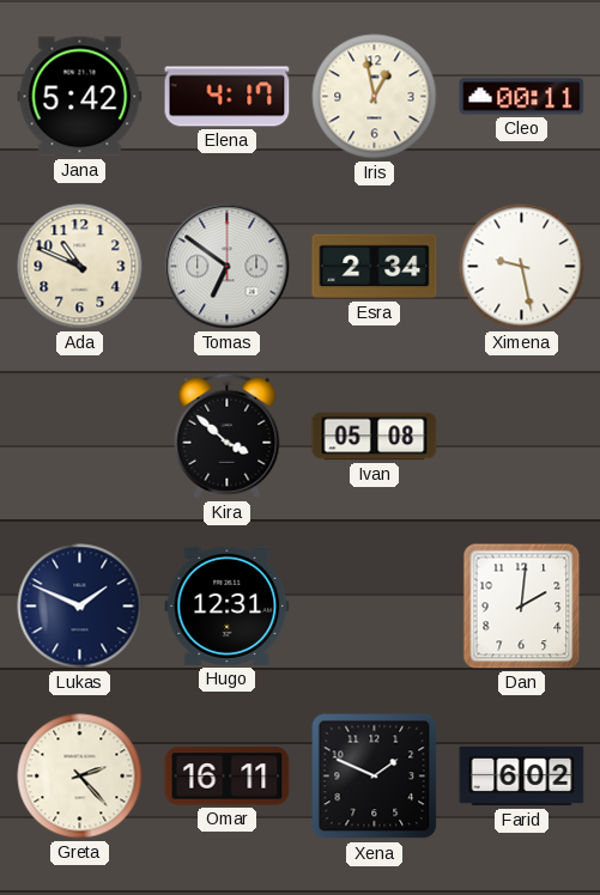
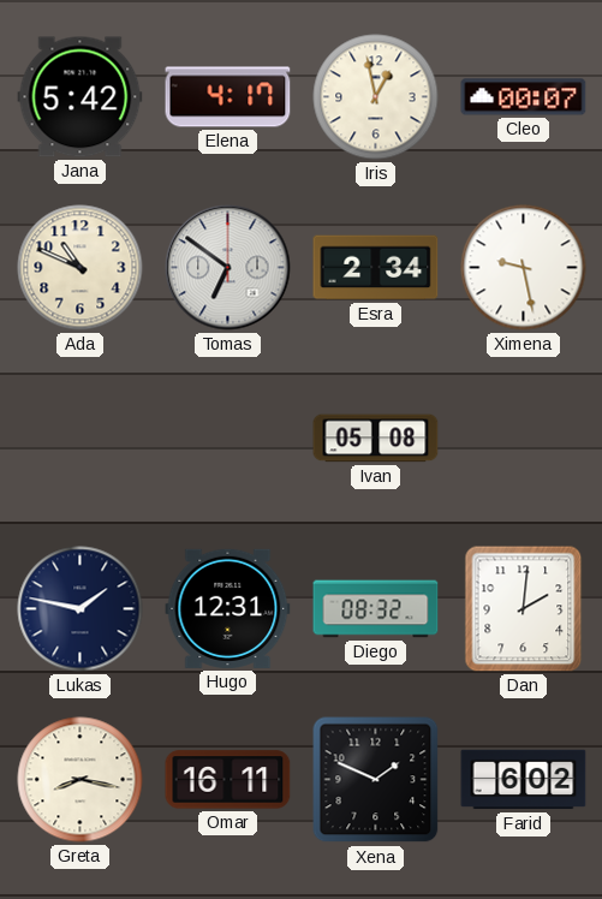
Cleo: 00:11 -> 00:07
Kira: 3:52 -> none
Lukas: 1:49 -> 1:47
Diego: none -> 08:32
Greta: 2:23 -> 8:17
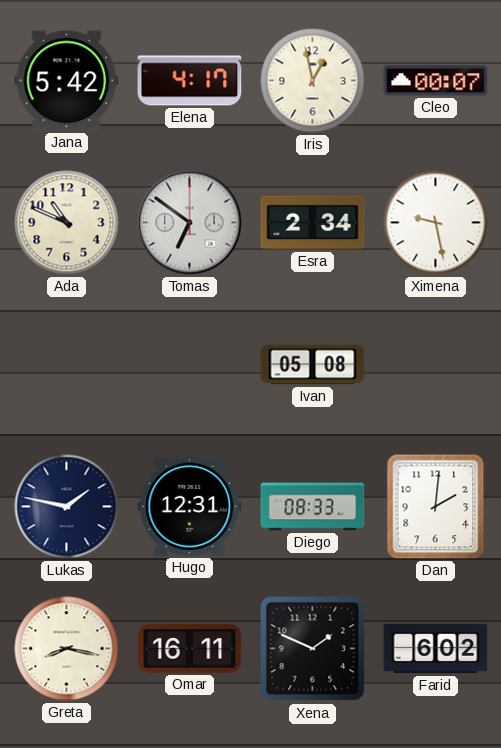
Diego: 08:32 -> 08:33
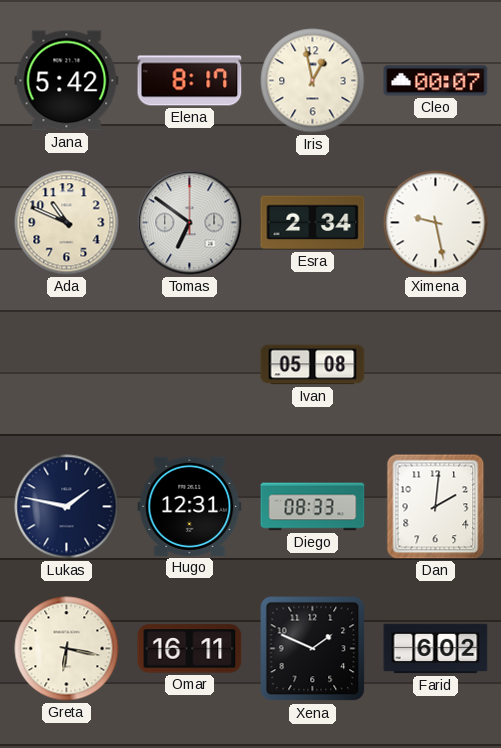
Elena: 4:17 -> 8:17
Greta: 8:17 -> 6:17
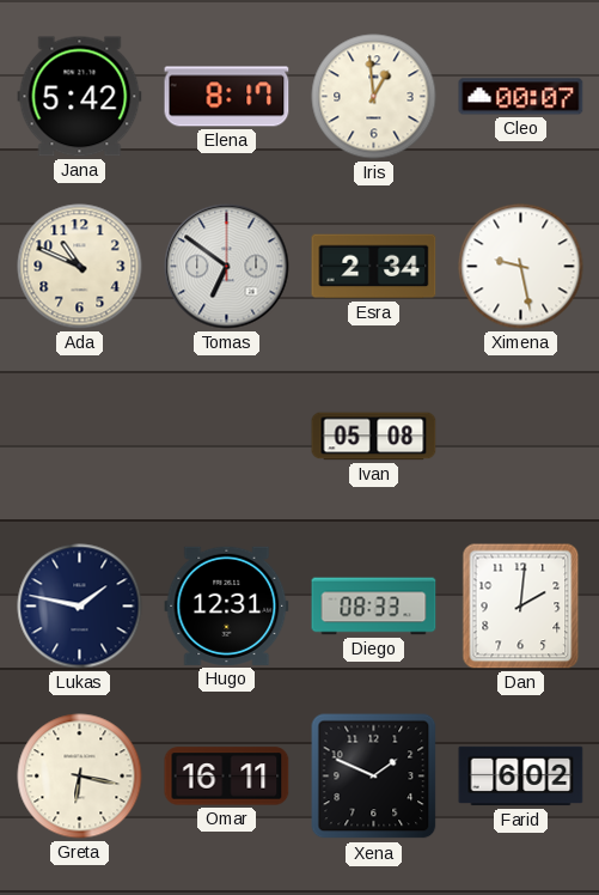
Iris: 12:58 -> 12:59
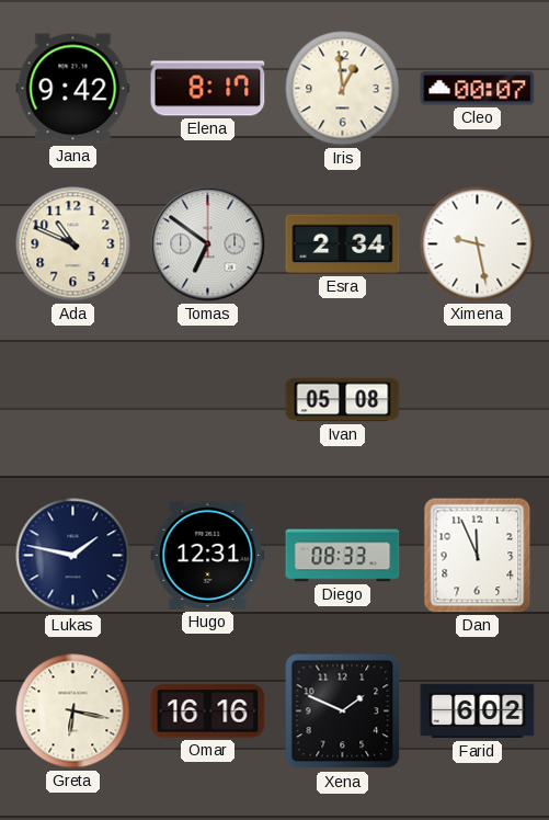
Jana: 5:42 -> 9:42
Dan: 2:01 -> 11:56
Omar: 16:11 -> 16:16
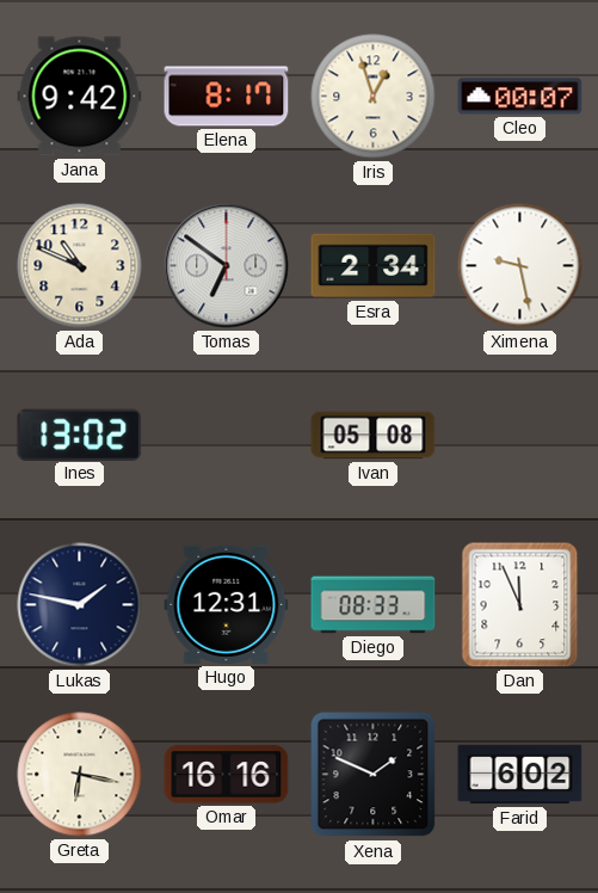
Iris: 12:59 -> 12:57
Ines: none -> 13:02
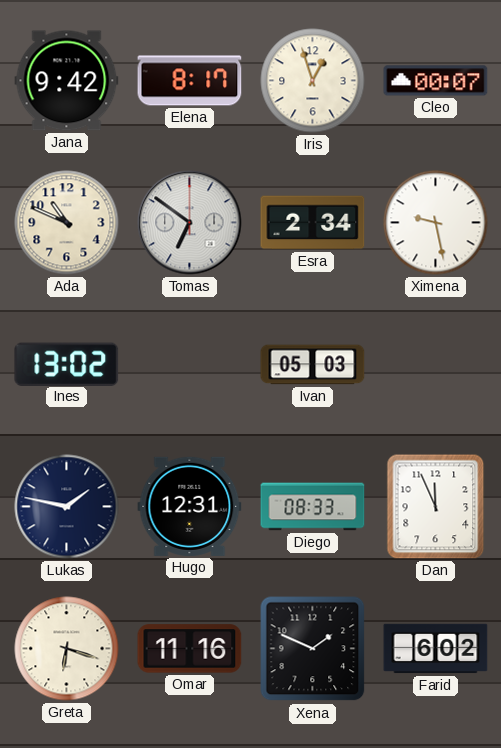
Ivan: 05:08 -> 05:03
Greta: 6:17 -> 6:18
Omar: 16:16 -> 11:16
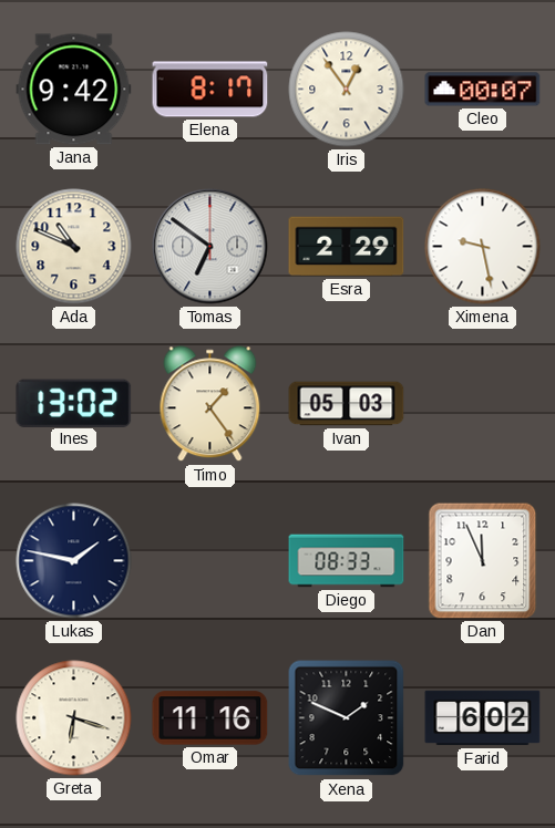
Iris: 12:57 -> 12:54
Esra: 2:34 -> 2:29
Timo: none -> 1:24
Hugo: 12:31 -> none
